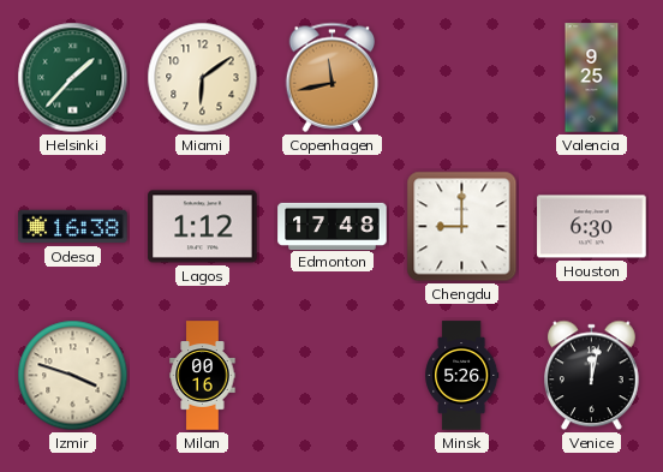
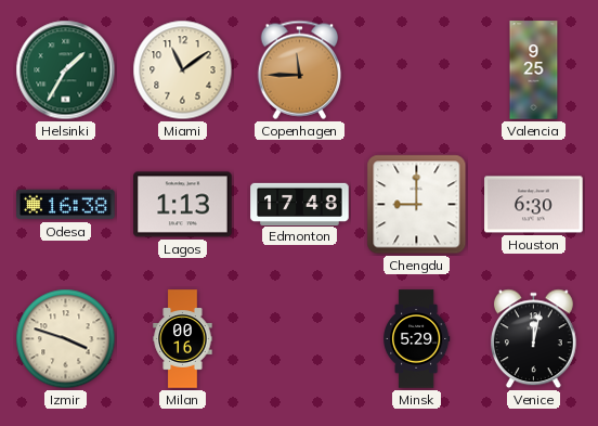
Helsinki: 1:37 -> 1:35
Miami: 6:09 -> 11:09
Copenhagen: 11:43 -> 11:45
Lagos: 1:12 -> 1:13
Minsk: 5:26 -> 5:29
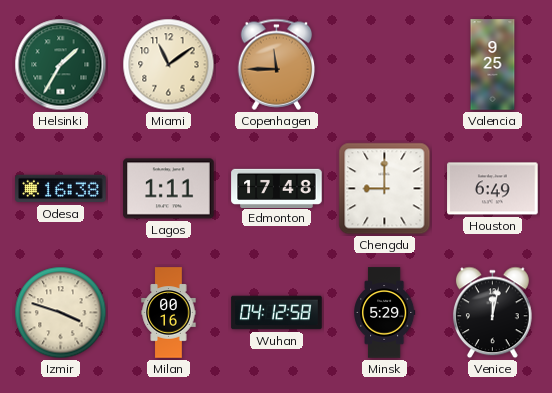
Lagos: 1:13 -> 1:11
Houston: 6:30 -> 6:49
Wuhan: none -> 04:12
